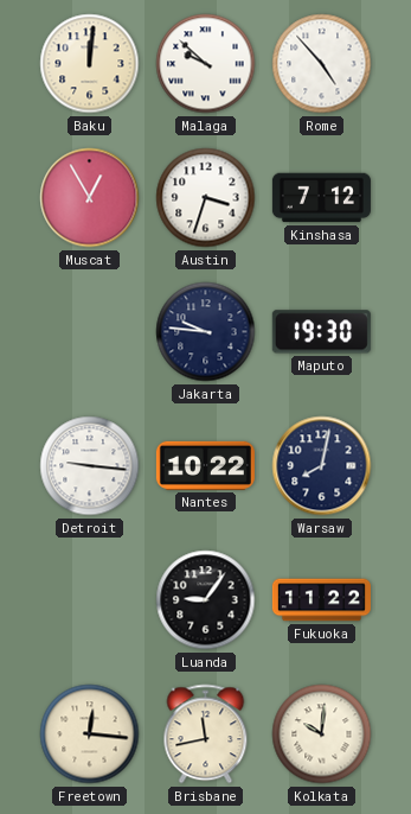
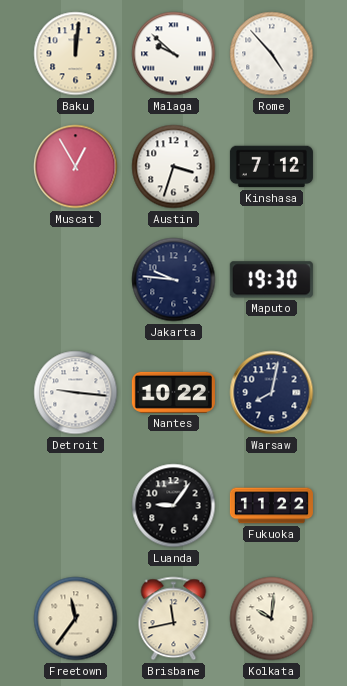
Freetown: 12:16 -> 11:36
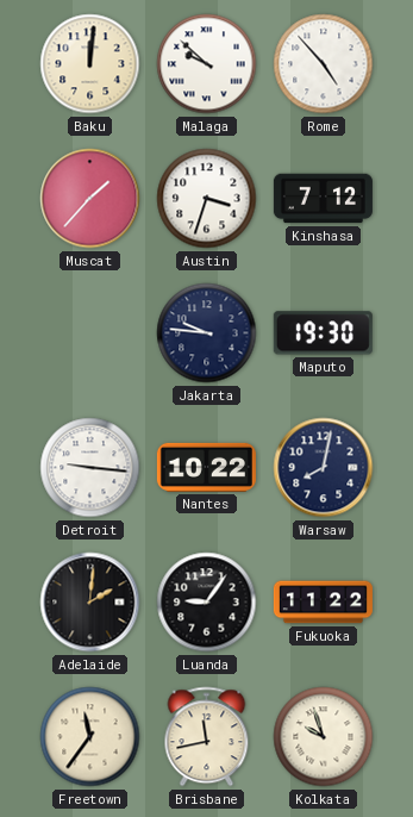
Muscat: 12:55 -> 1:37
Adelaide: none -> 2:01
Kolkata: 10:01 -> 9:57
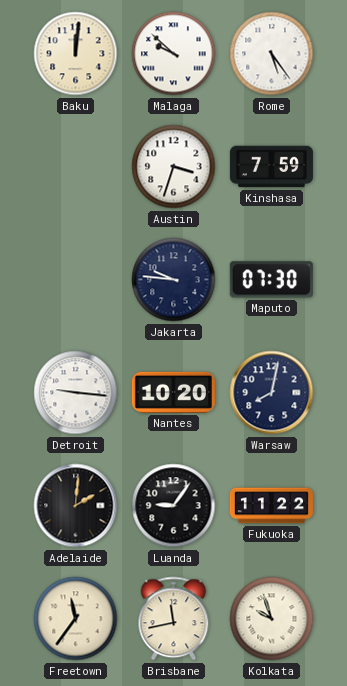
Rome: 4:53 -> 5:24
Muscat: 1:37 -> none
Kinshasa: 7:12 -> 7:59
Maputo: 19:30 -> 07:30
Nantes: 10:22 -> 10:20
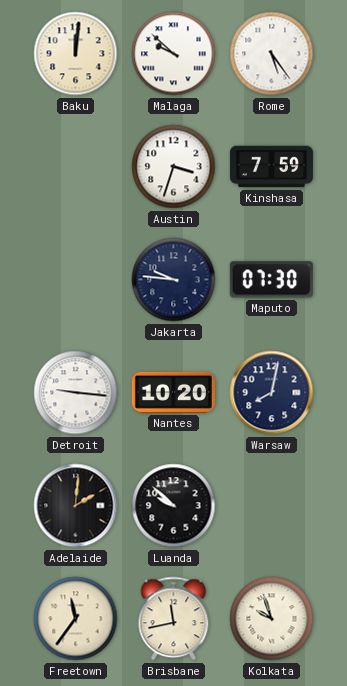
Luanda: 9:06 -> 9:52
Fukuoka: 11:22 -> none
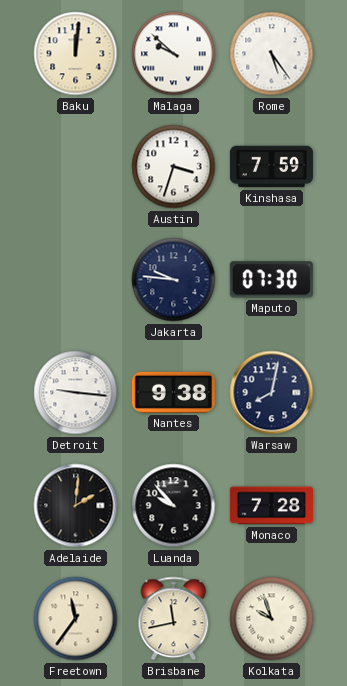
Nantes: 10:20 -> 9:38
Luanda: 9:52 -> 9:53
Monaco: none -> 7:28
